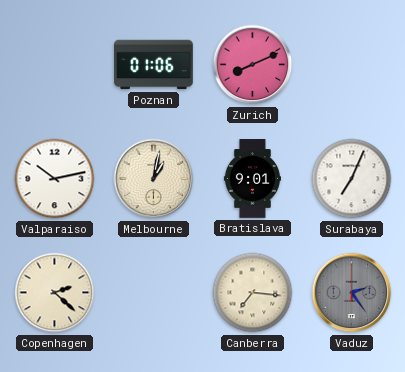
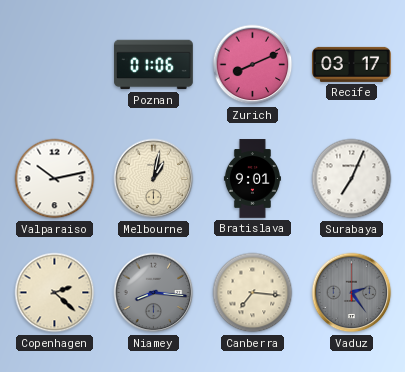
Recife: none -> 03:17
Niamey: none -> 8:16
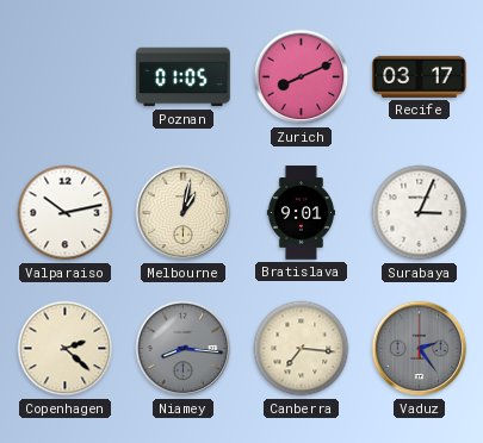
Poznan: 01:06 -> 01:05
Surabaya: 7:04 -> 3:04
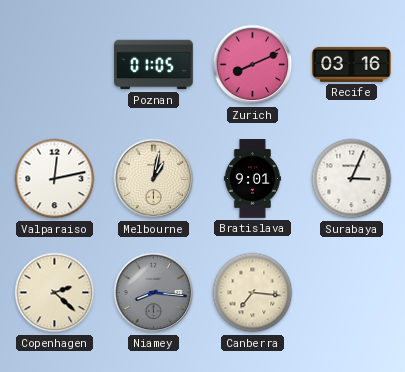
Recife: 03:17 -> 03:16
Valparaiso: 10:13 -> 12:13
Vaduz: 2:24 -> none
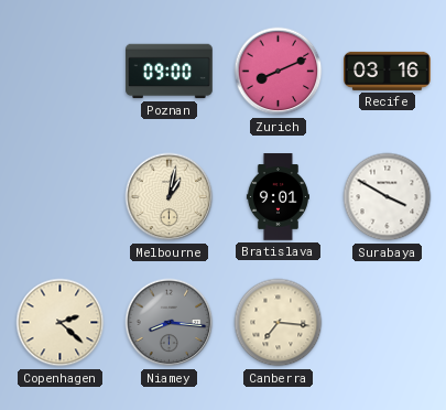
Poznan: 01:05 -> 09:00
Valparaiso: 12:13 -> none
Surabaya: 3:04 -> 3:50
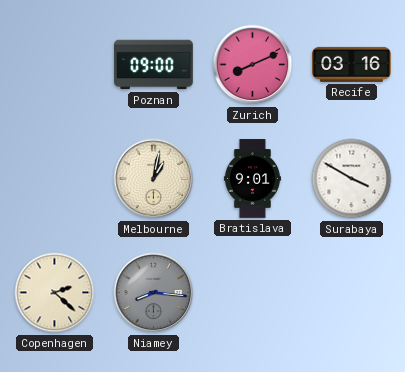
Canberra: 7:16 -> none
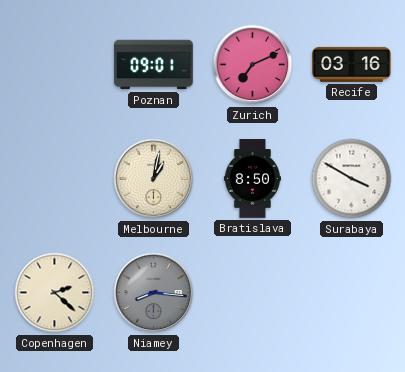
Poznan: 09:00 -> 09:01
Zurich: 8:11 -> 7:11
Bratislava: 9:01 -> 8:50
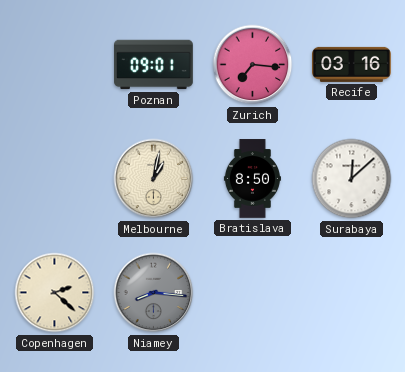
Zurich: 7:11 -> 7:16
Surabaya: 3:50 -> 12:08
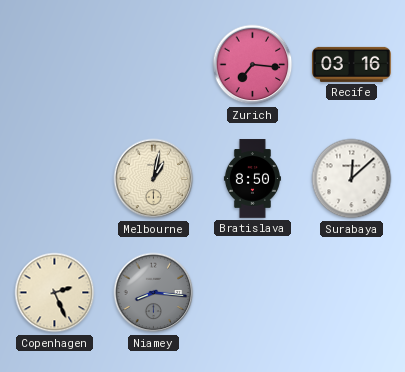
Poznan: 09:01 -> none
Copenhagen: 2:22 -> 2:26
